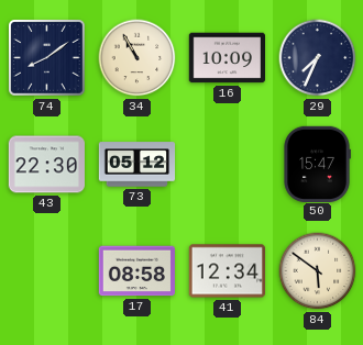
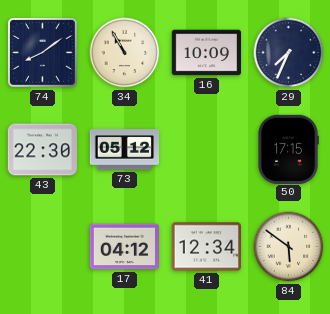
50: 15:47 -> 17:15
17: 08:58 -> 04:12
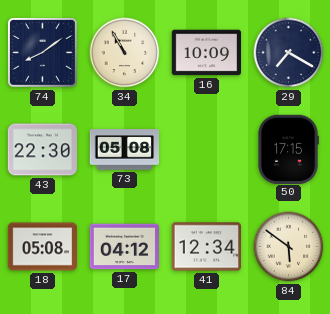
29: 7:34 -> 7:20
73: 05:12 -> 05:08
18: none -> 05:08
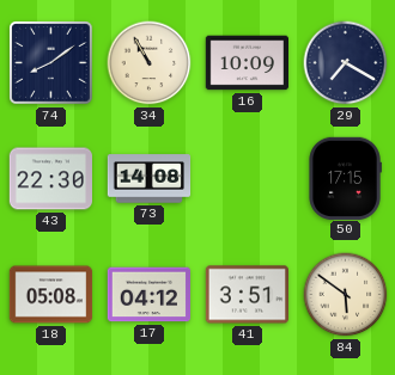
73: 05:08 -> 14:08
41: 12:34 -> 3:51
